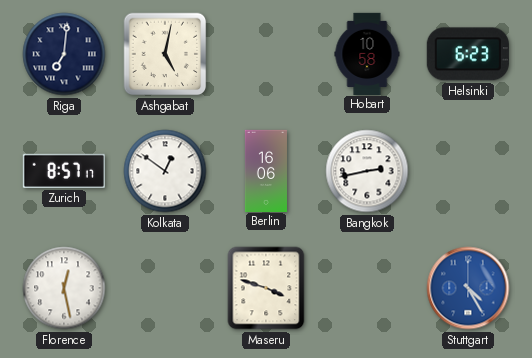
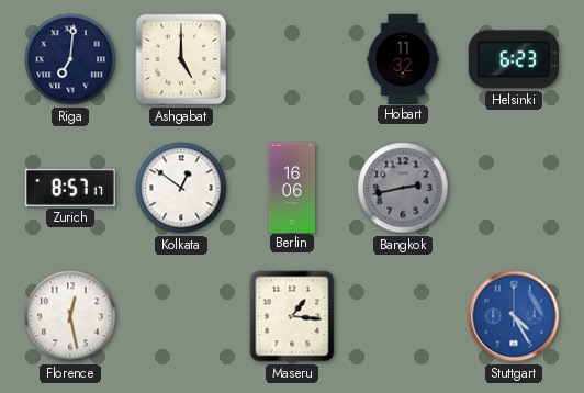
Ashgabat: 5:02 -> 5:00
Hobart: 10:58 -> 11:32
Bangkok dial: white -> grey
Maseru: 3:48 -> 1:16
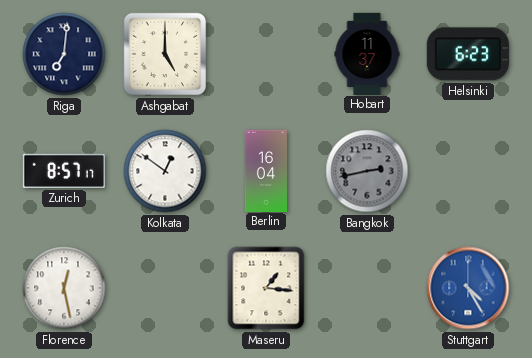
Hobart: 11:32 -> 11:37
Berlin: 16:06 -> 16:04
